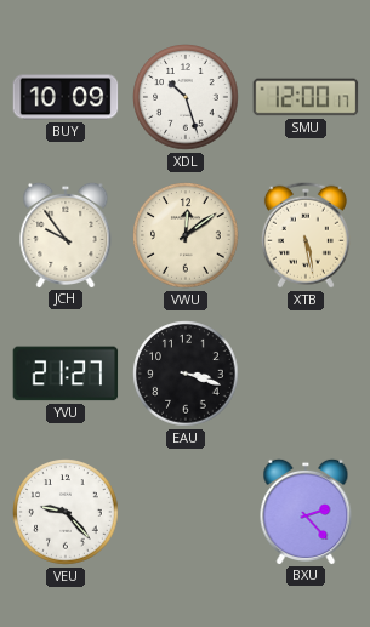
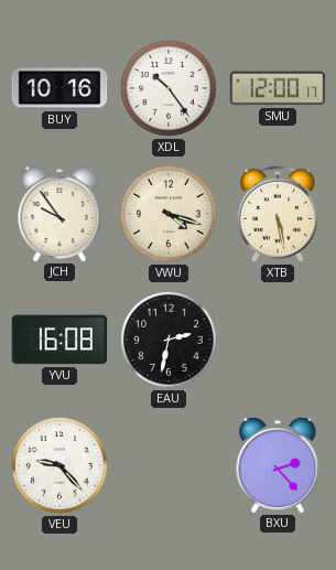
BUY: 10:09 -> 10:16
XDL: 10:27 -> 10:24
VWU: 12:09 -> 4:18
YVU: 21:27 -> 16:08
EAU: 3:18 -> 2:32
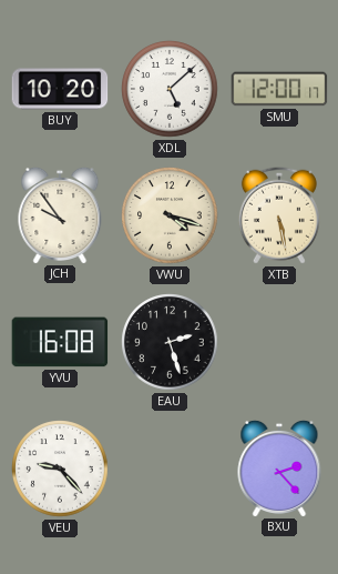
BUY: 10:16 -> 10:20
XDL: 10:24 -> 5:08
EAU: 2:32 -> 2:27
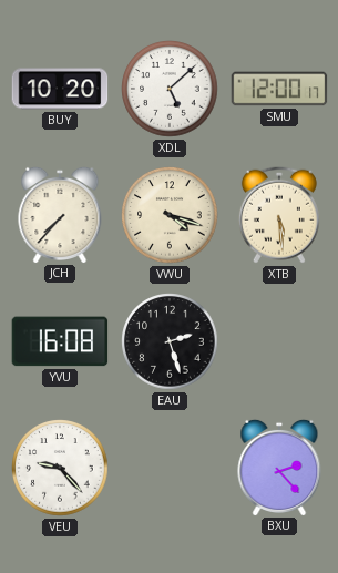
JCH: 9:54 -> 7:37
XTB: 5:28 -> 5:29
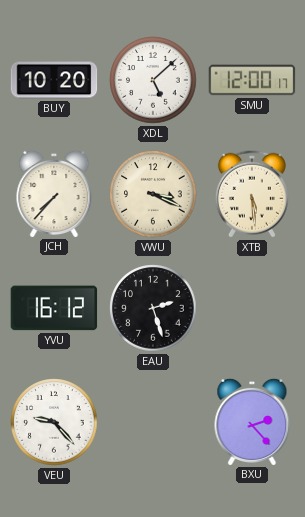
VWU: 4:18 -> 3:19
YVU: 16:08 -> 16:12
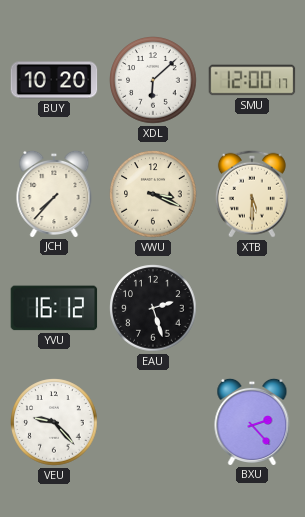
XDL: 5:08 -> 6:08
XTB: 5:29 -> 5:30
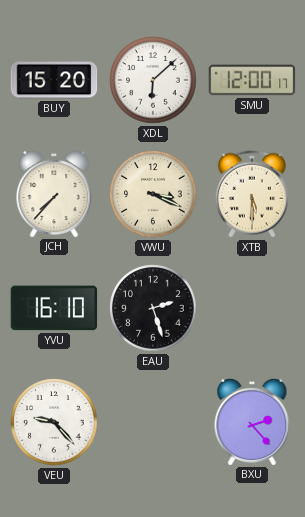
BUY: 10:20 -> 15:20
YVU: 16:12 -> 16:10
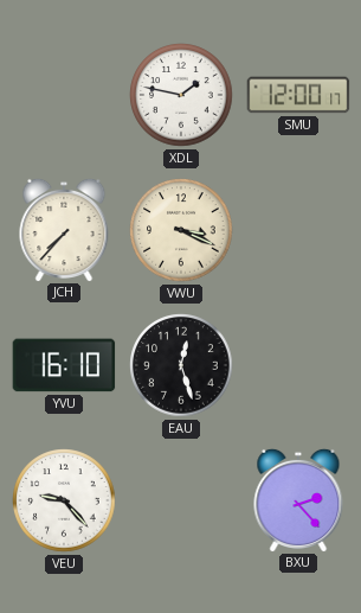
BUY: 15:20 -> none
XDL: 6:08 -> 1:47
XTB: 5:30 -> none
EAU: 2:27 -> 12:27
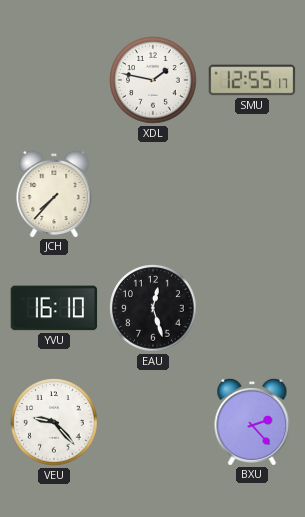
SMU: 12:00 -> 12:55
VWU: 3:19 -> none
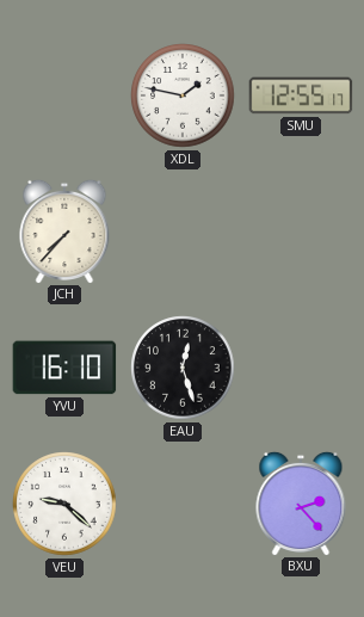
VEU: 9:23 -> 9:22
